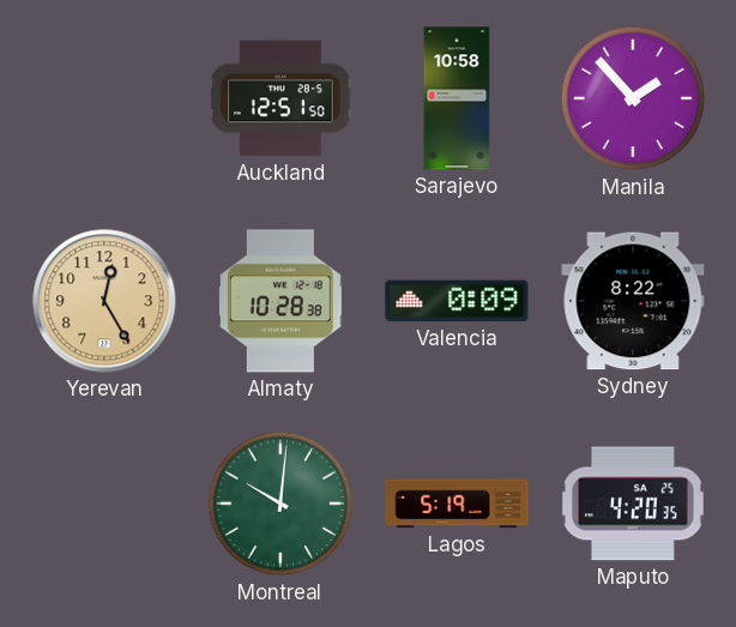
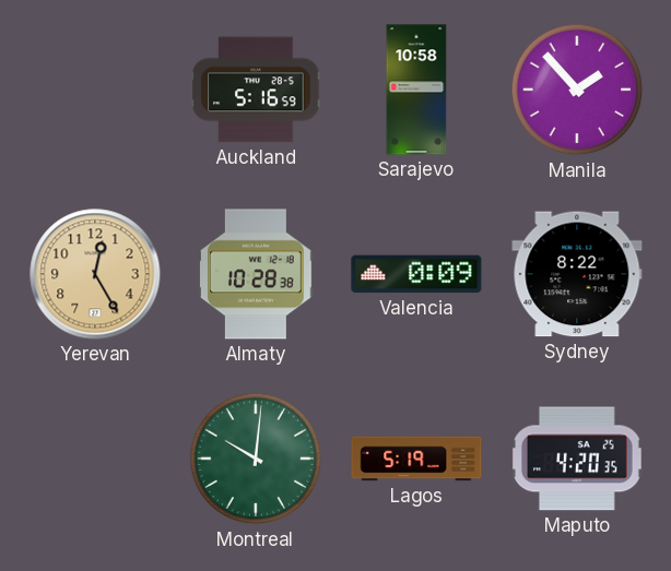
Auckland: 12:51 -> 5:16
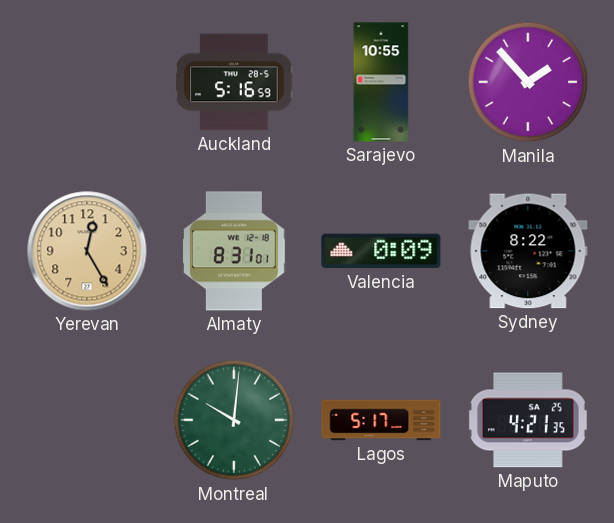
Sarajevo: 10:58 -> 10:55
Almaty: 10:28 -> 8:31
Lagos: 5:19 -> 5:17
Maputo: 4:20 -> 4:21
